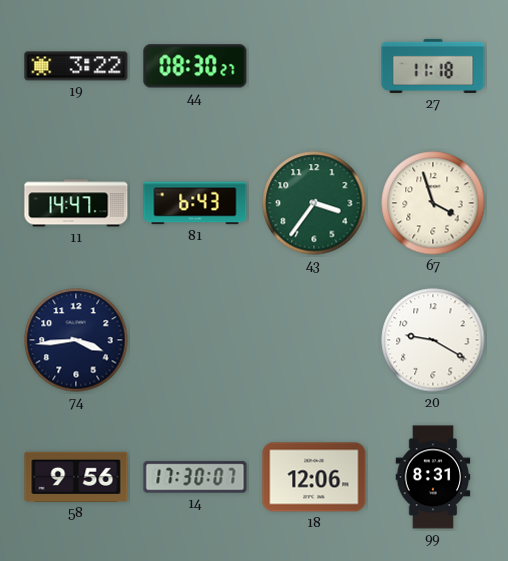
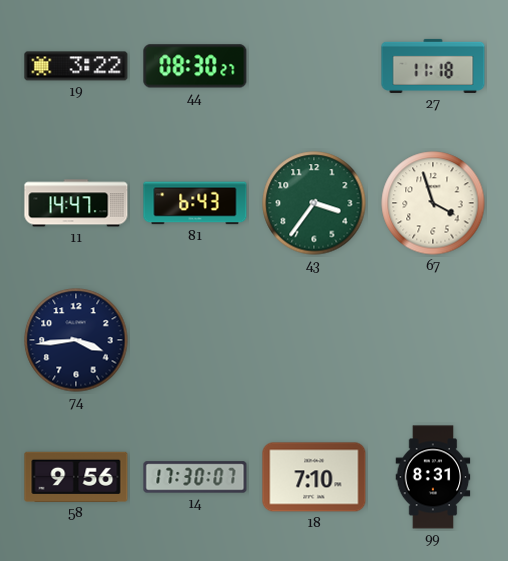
20: 9:20 -> none
18: 12:06 -> 7:10
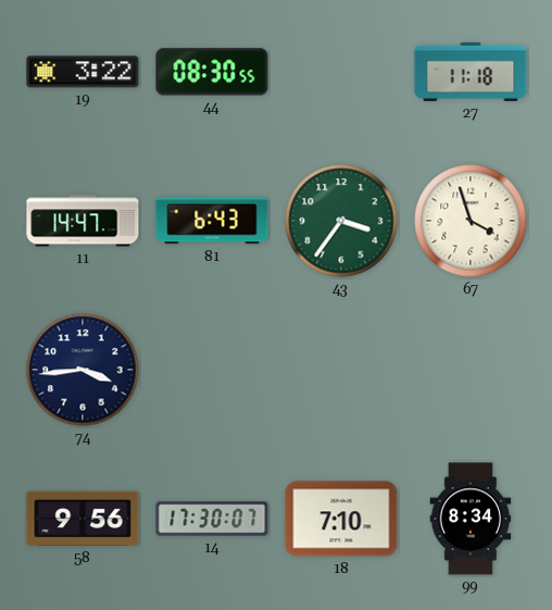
44: 08:30:27 -> 08:30:55
99: 8:31 -> 8:34
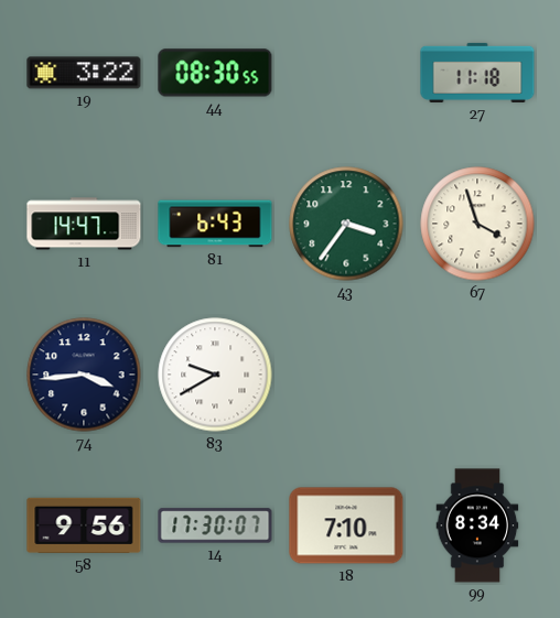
83: none -> 9:40
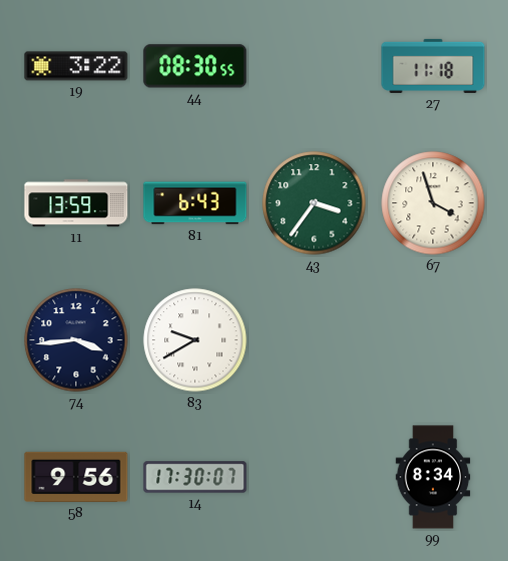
11: 14:47 -> 13:59
18: 7:10 -> none
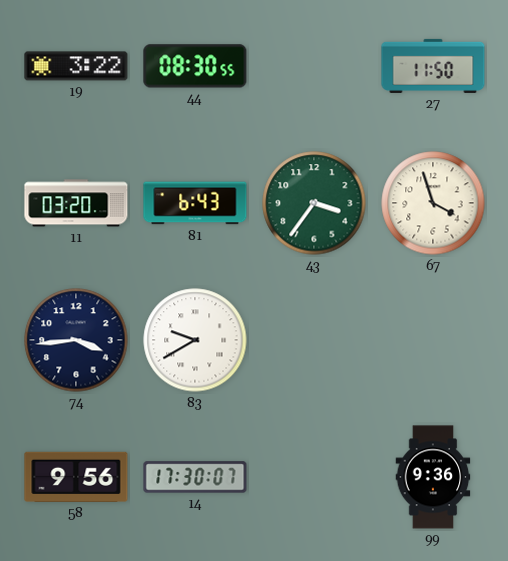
27: 11:18 -> 11:50
11: 13:59 -> 03:20
99: 8:34 -> 9:36
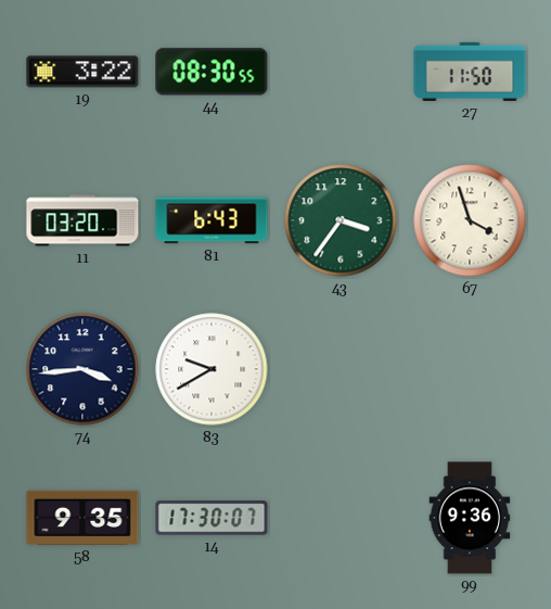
58: 9:56 -> 9:35
